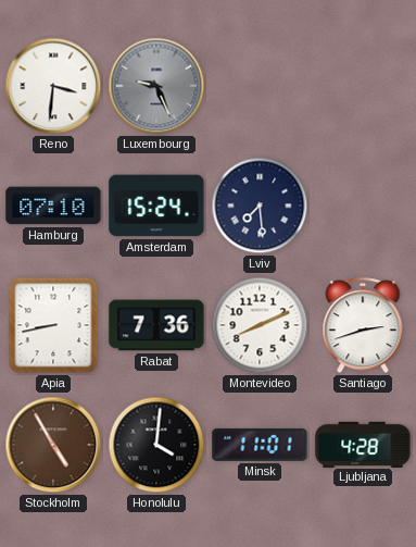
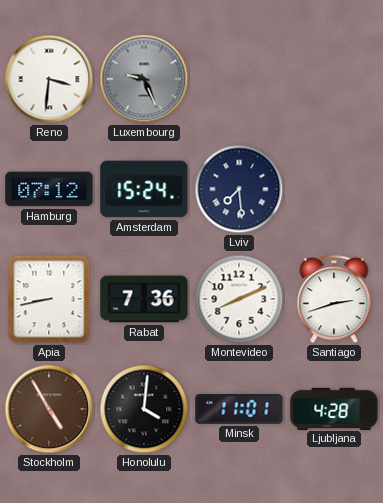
Hamburg: 07:10 -> 07:12
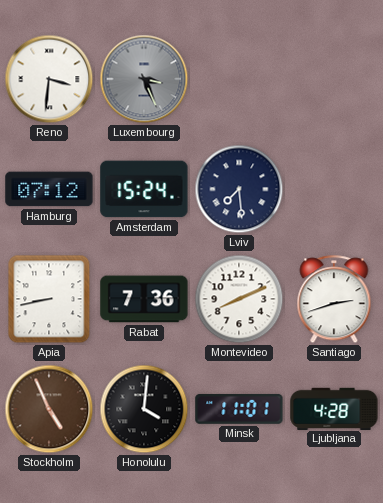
Luxembourg: 9:26 -> 3:26
Stockholm: 4:55 -> 4:56
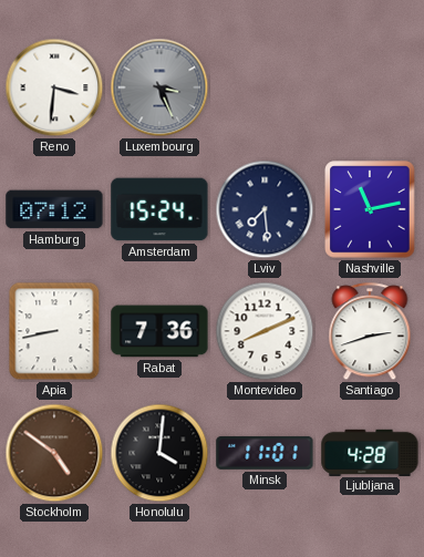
Nashville: none -> 11:13
Stockholm: 4:56 -> 4:51
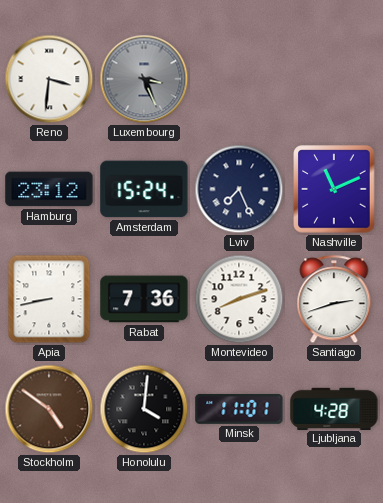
Hamburg: 07:12 -> 23:12
Lviv: 7:29 -> 7:26
Nashville: 11:13 -> 11:11
Montevideo: 8:11 -> 8:12
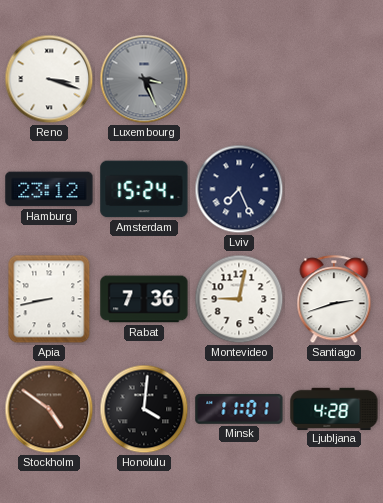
Reno: 3:31 -> 3:18
Nashville: 11:11 -> none
Montevideo: 8:12 -> 9:02
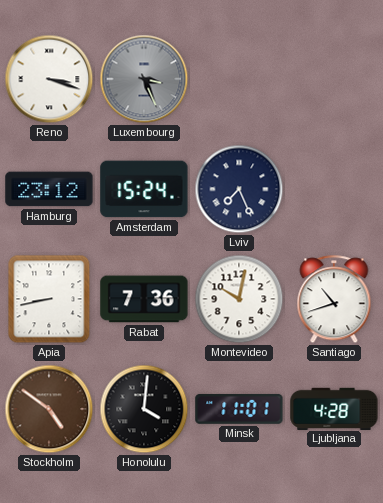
Montevideo: 9:02 -> 10:02
Santiago: 2:42 -> 10:42
